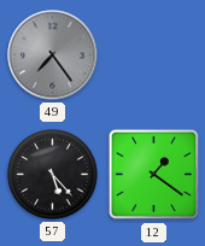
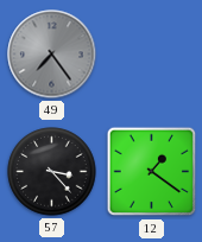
57: 5:23 -> 3:23
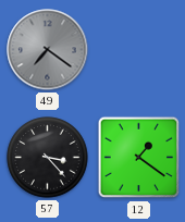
49: 7:24 -> 7:21
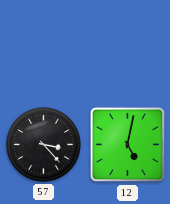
49: 7:21 -> none
12: 1:21 -> 5:02
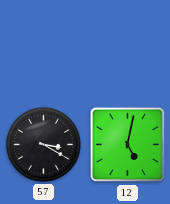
57: 3:23 -> 3:20
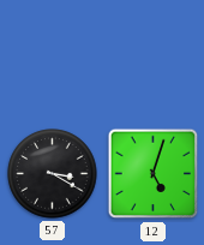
12: 5:02 -> 5:03
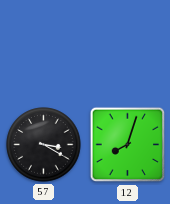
12: 5:03 -> 8:03
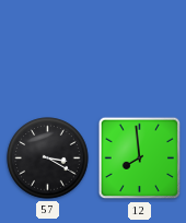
12: 8:03 -> 7:59
